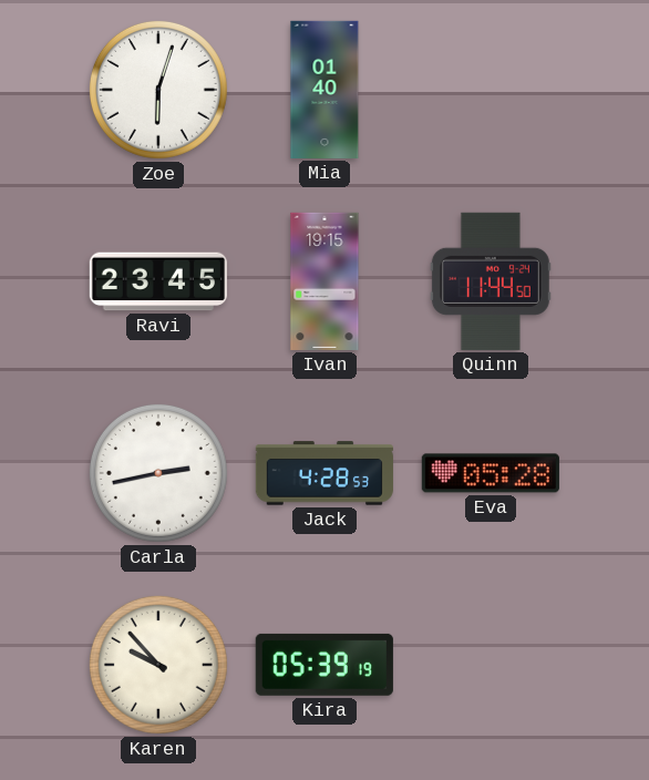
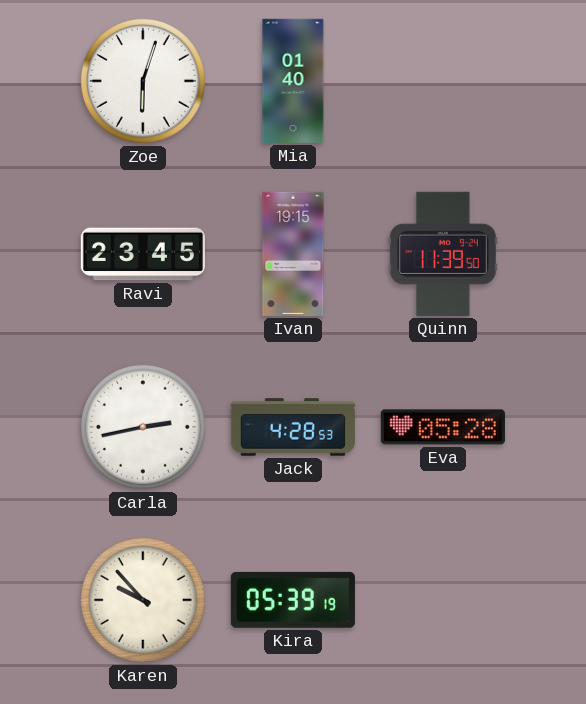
Quinn: 11:44 -> 11:39
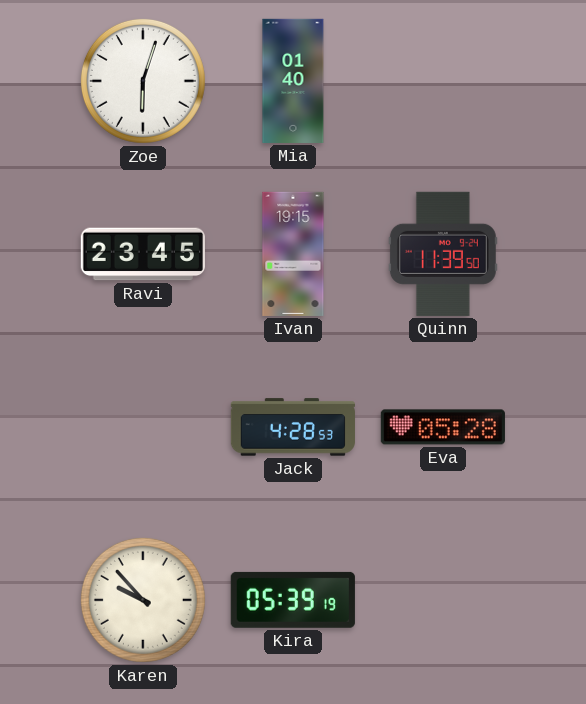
Carla: 2:43 -> none
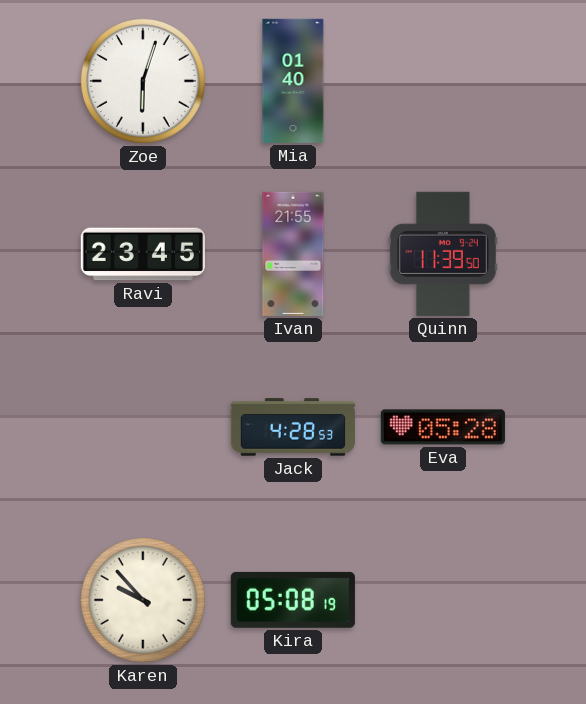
Ivan: 19:15 -> 21:55
Kira: 05:39 -> 05:08
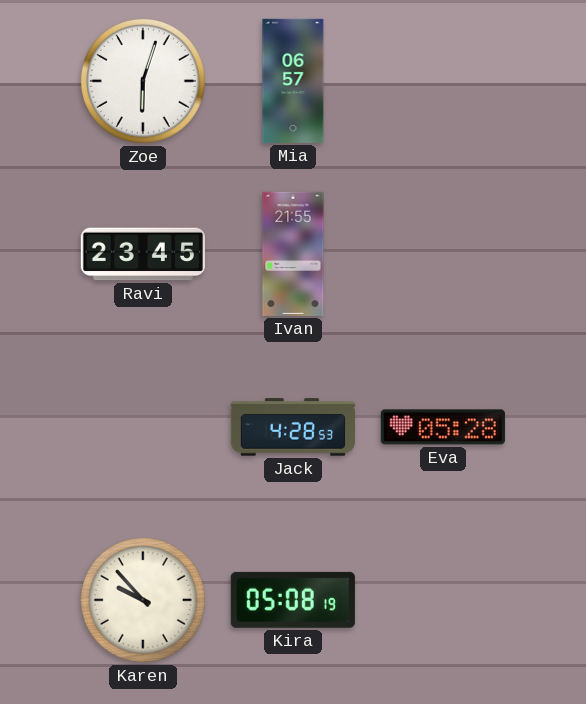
Mia: 01:40 -> 06:57
Quinn: 11:39 -> none
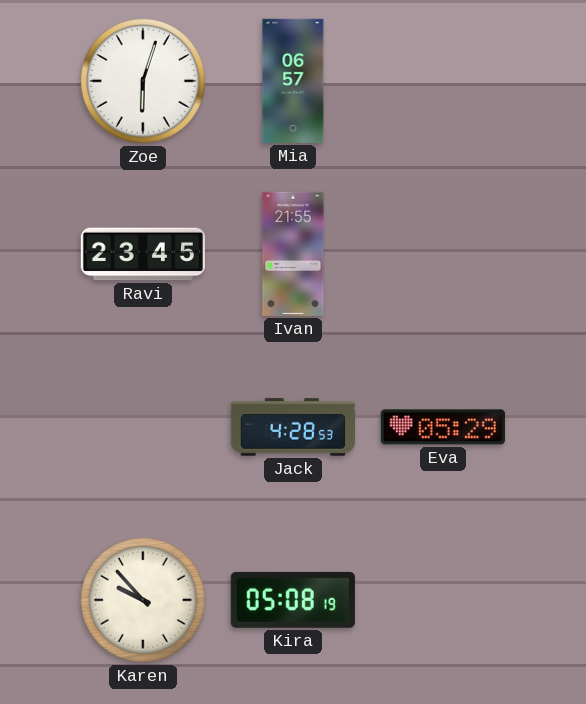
Eva: 05:28 -> 05:29
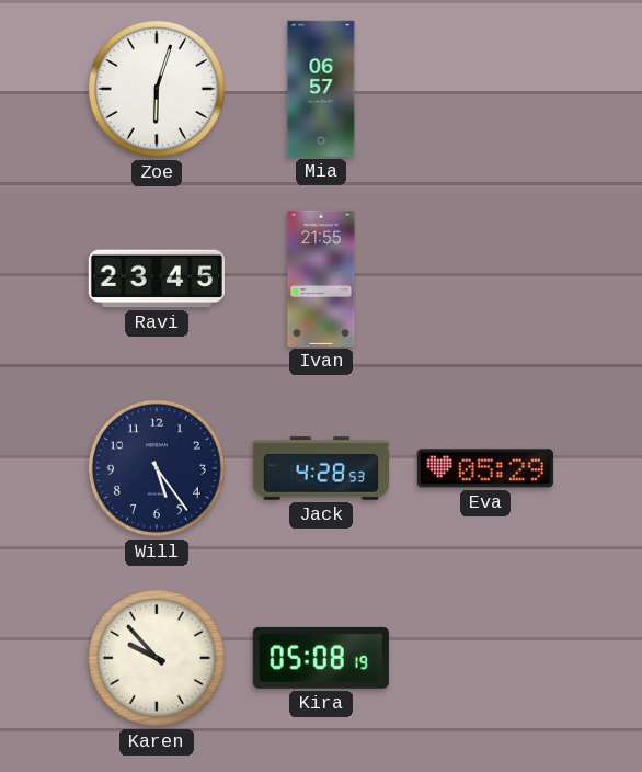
Will: none -> 5:24
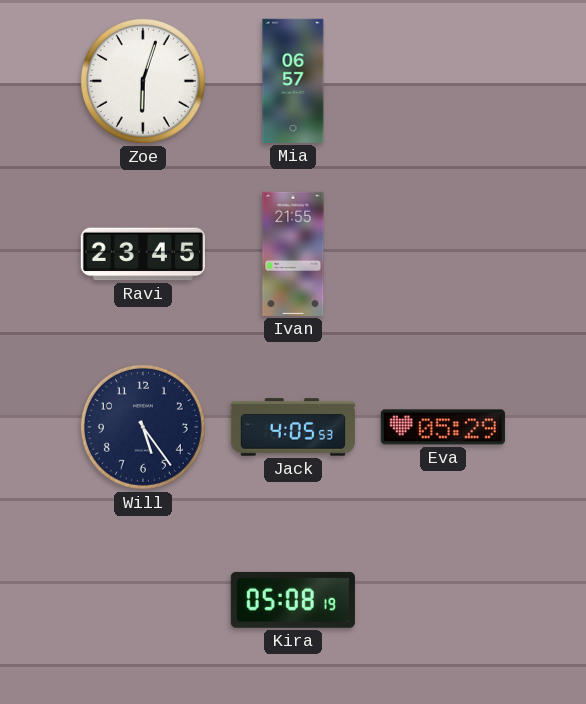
Jack: 4:28 -> 4:05
Karen: 9:53 -> none
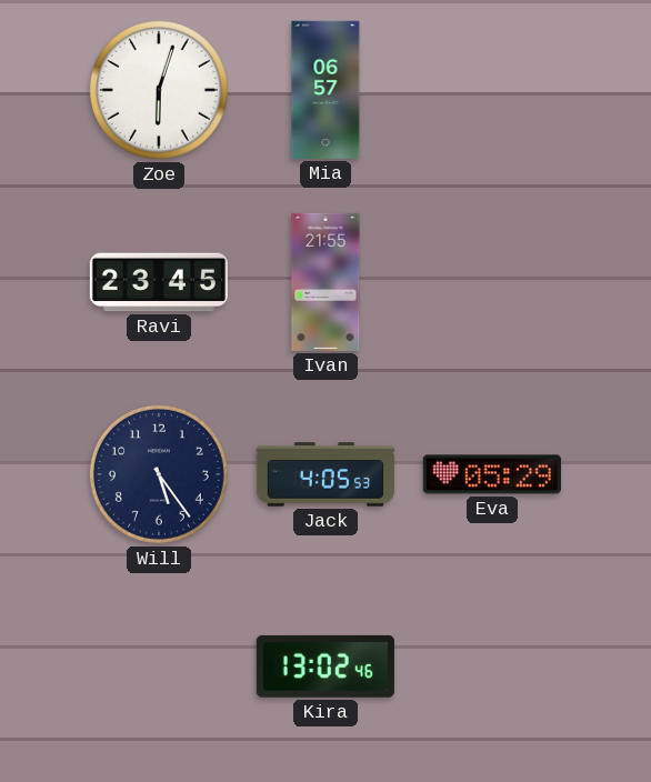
Kira: 05:08 -> 13:02
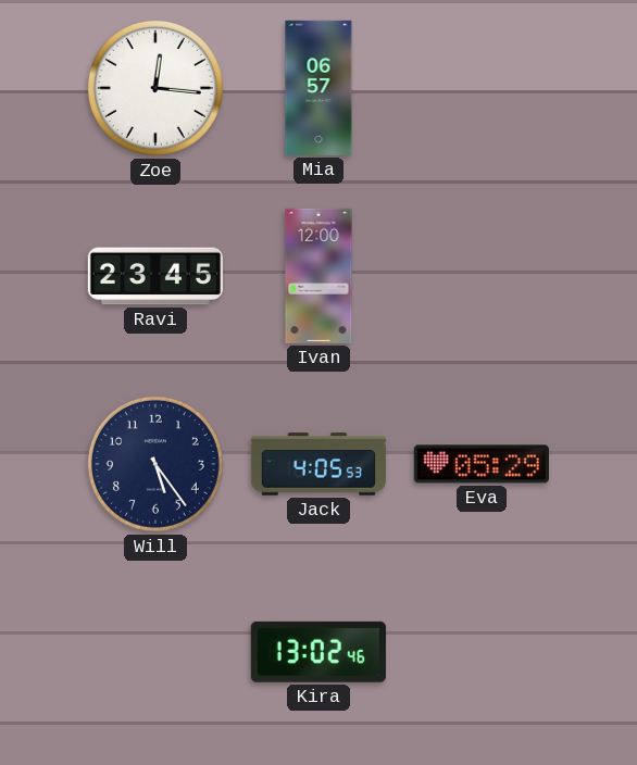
Zoe: 6:03 -> 12:16
Ivan: 21:55 -> 12:00
